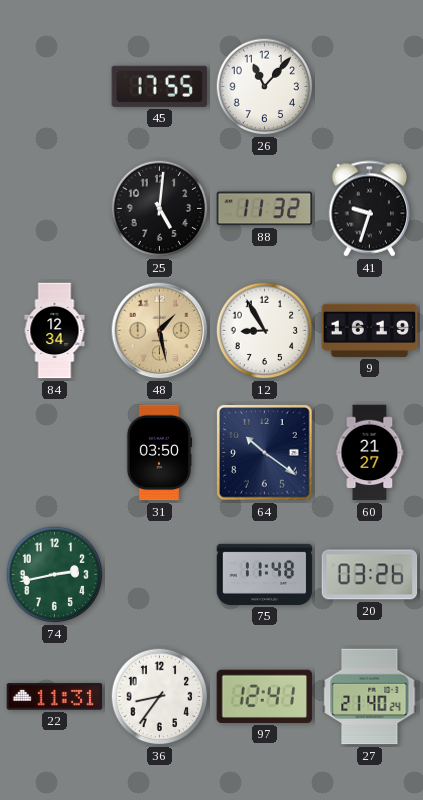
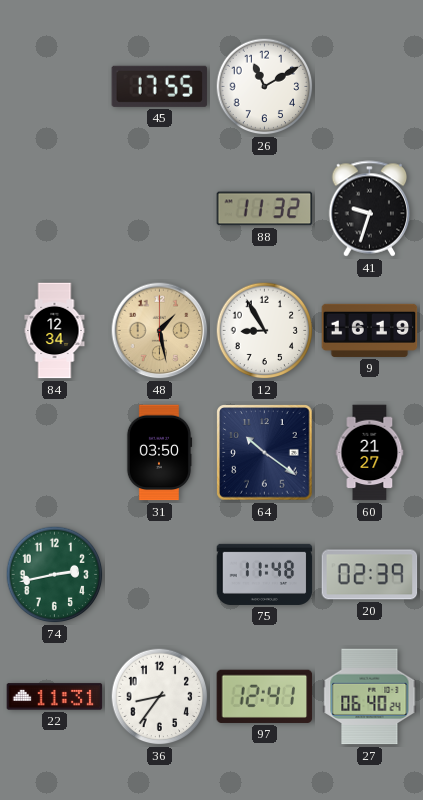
26: 11:07 -> 11:10
25: 5:01 -> none
20: 03:26 -> 02:39
27: 21:40 -> 06:40
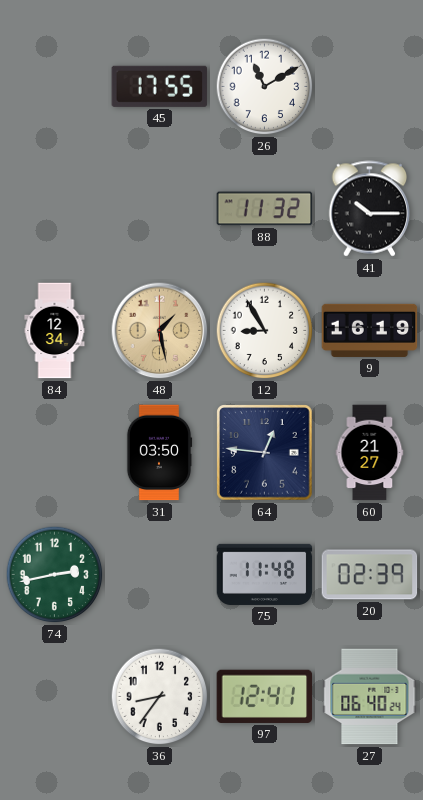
41: 9:33 -> 10:15
64: 10:21 -> 12:46
22: 11:31 -> none
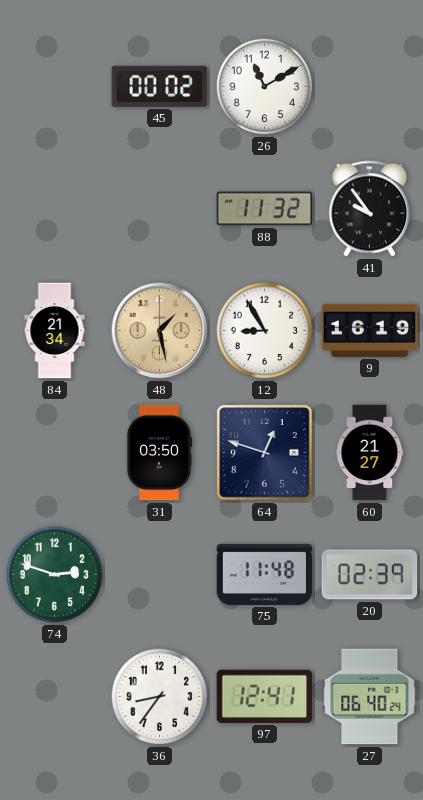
45: 17:55 -> 00:02
41: 10:15 -> 9:54
84: 12:34 -> 21:34
64: 12:46 -> 12:48
74: 2:43 -> 2:48
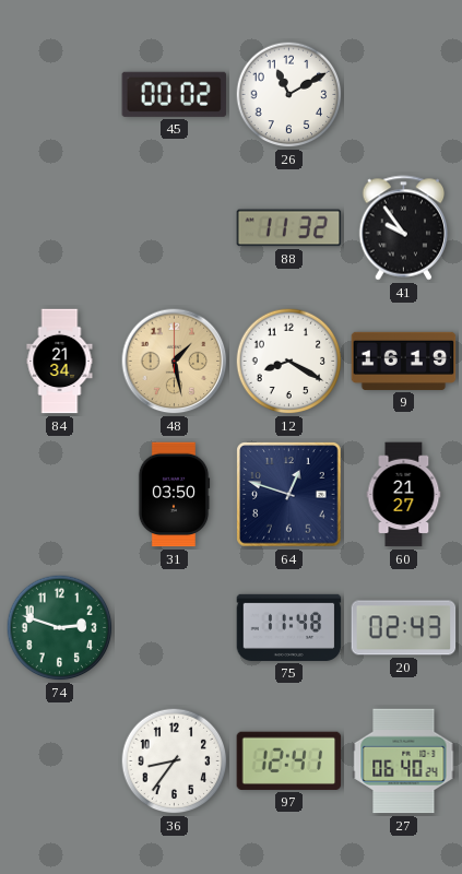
12: 8:55 -> 8:20
20: 02:39 -> 02:43
